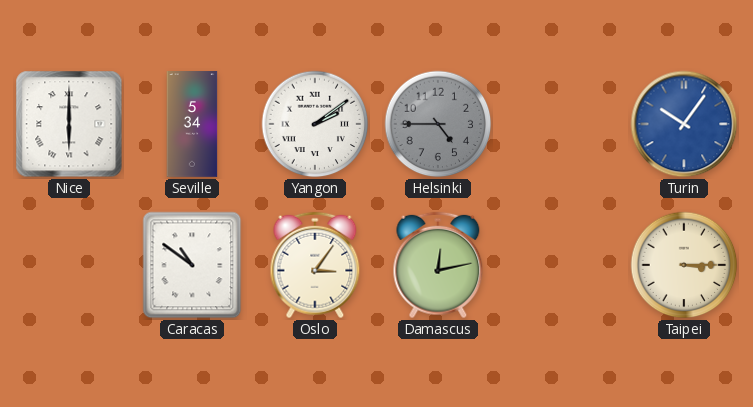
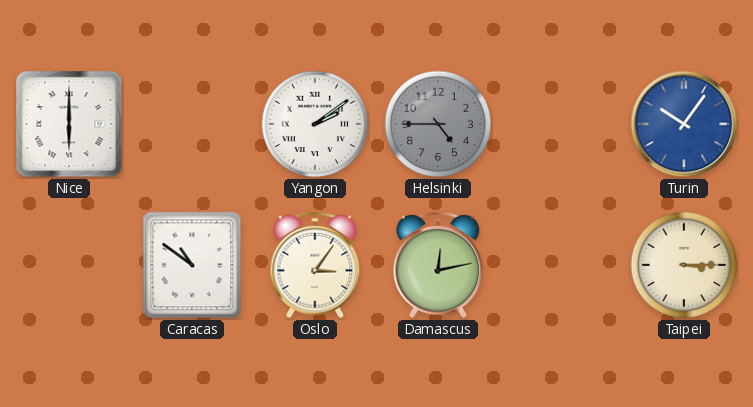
Seville: 5:34 -> none
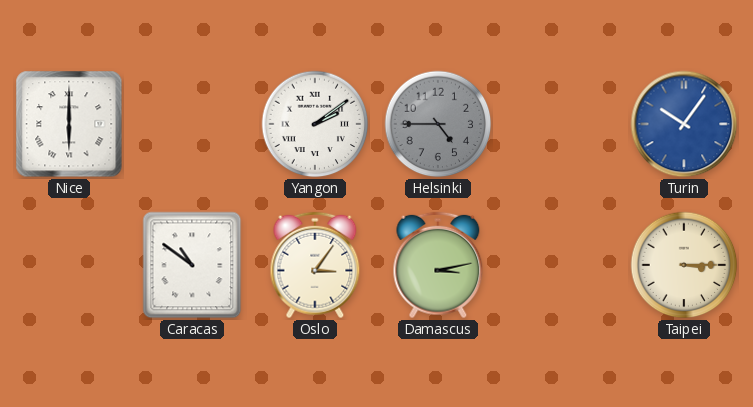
Damascus: 12:13 -> 3:13
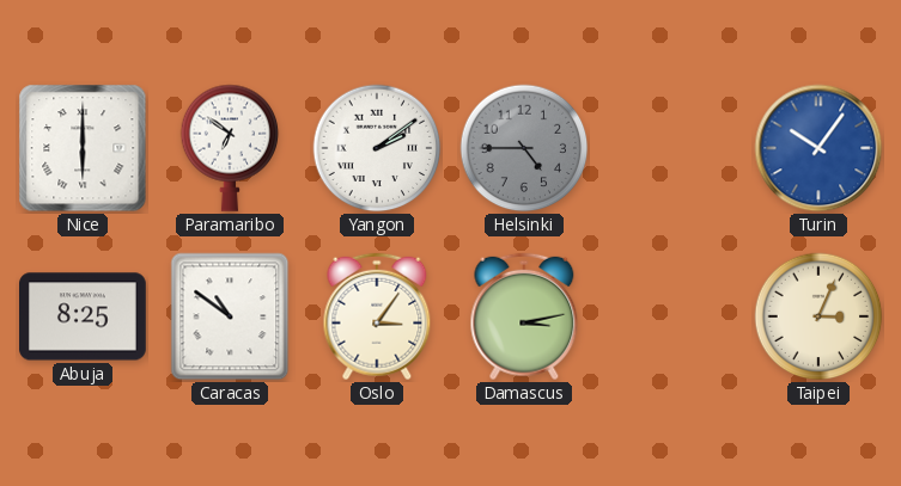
Paramaribo: none -> 6:51
Abuja: none -> 8:25
Taipei: 3:15 -> 3:04
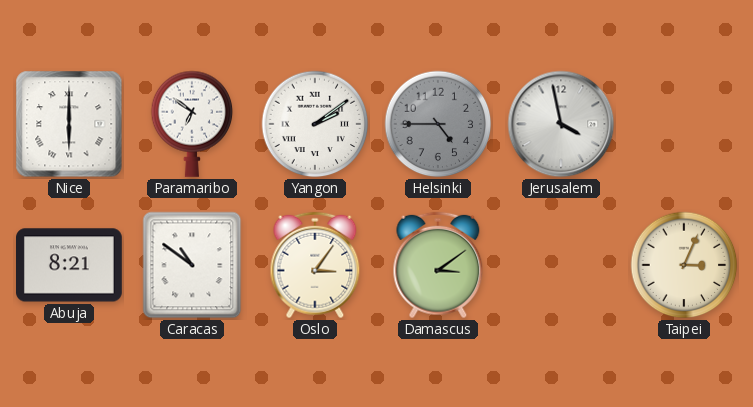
Jerusalem: none -> 3:58
Turin: 10:06 -> none
Abuja: 8:25 -> 8:21
Damascus: 3:13 -> 3:09
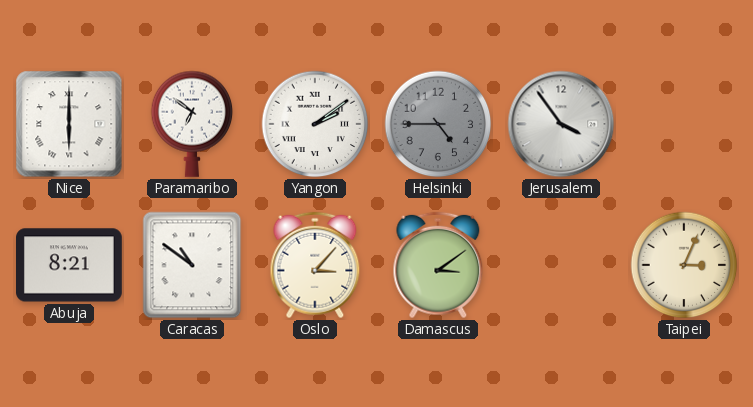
Jerusalem: 3:58 -> 3:54
Oslo: 3:06 -> 3:07
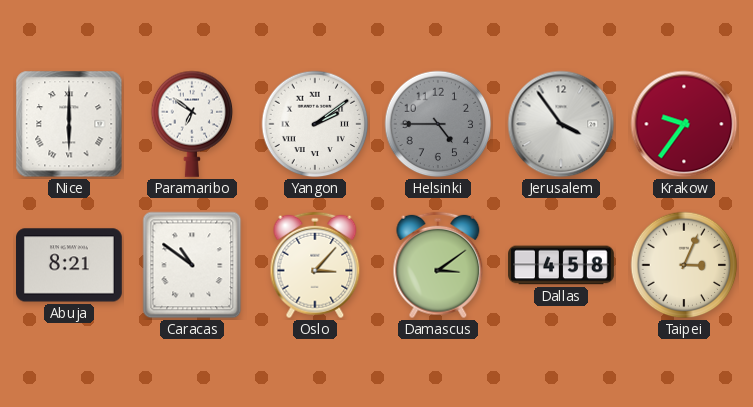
Krakow: none -> 9:36
Dallas: none -> 4:58
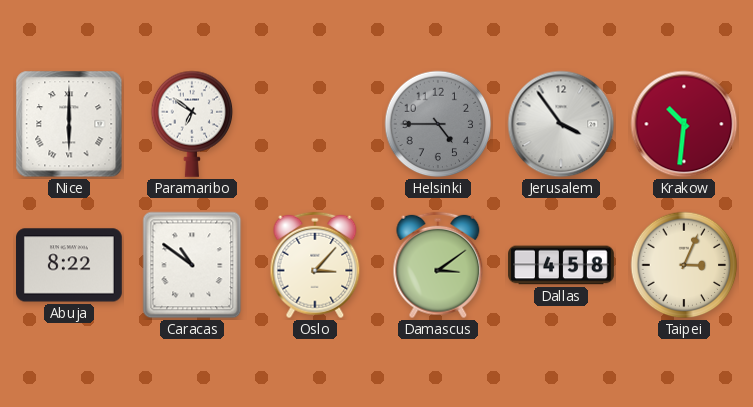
Yangon: 2:09 -> none
Krakow: 9:36 -> 10:31
Abuja: 8:21 -> 8:22
